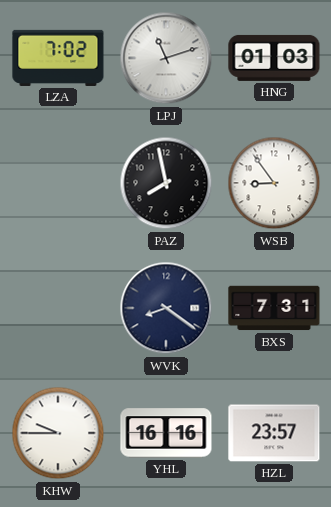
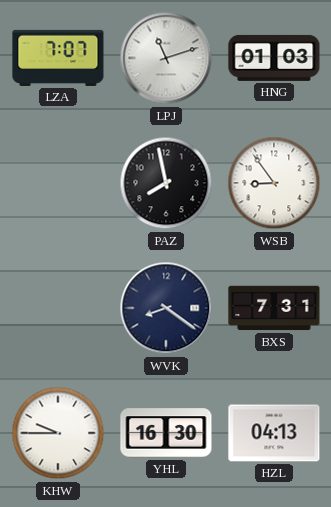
LZA: 7:02 -> 7:07
YHL: 16:16 -> 16:30
HZL: 23:57 -> 04:13
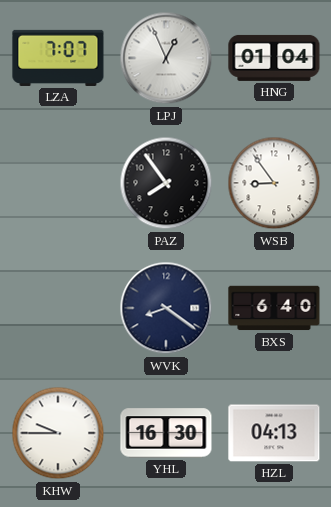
LPJ: 11:12 -> 12:56
HNG: 01:03 -> 01:04
PAZ: 7:58 -> 7:54
BXS: 7:31 -> 6:40
